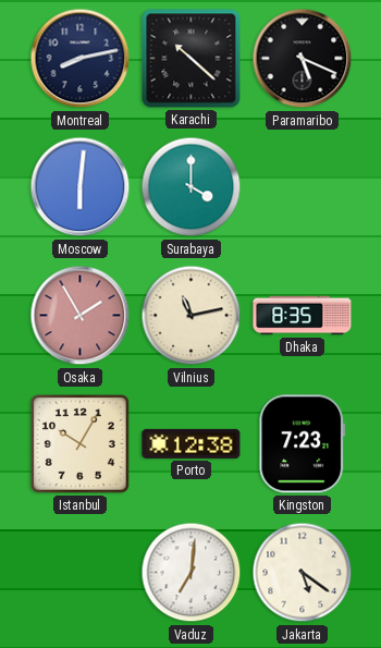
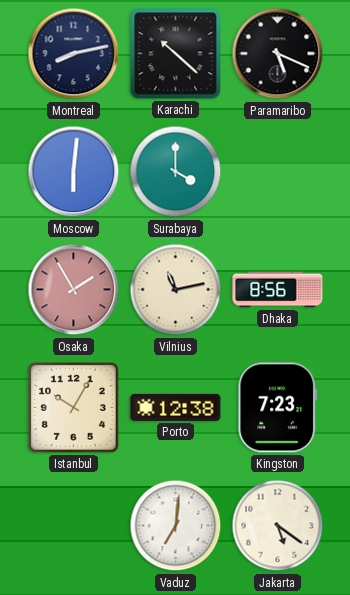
Dhaka: 8:35 -> 8:56
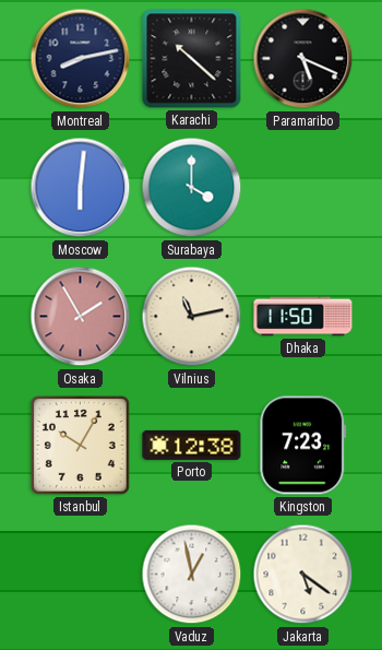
Dhaka: 8:56 -> 11:50
Vaduz: 7:01 -> 12:58
